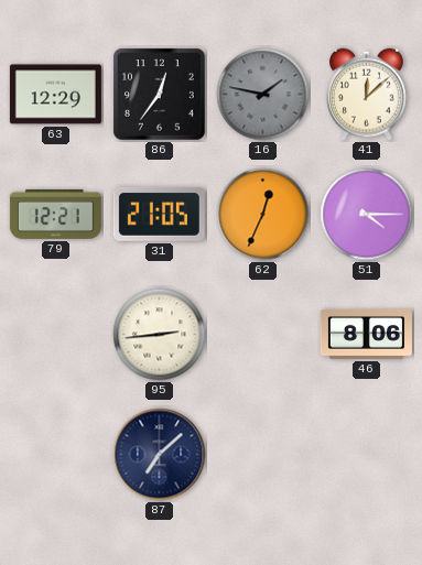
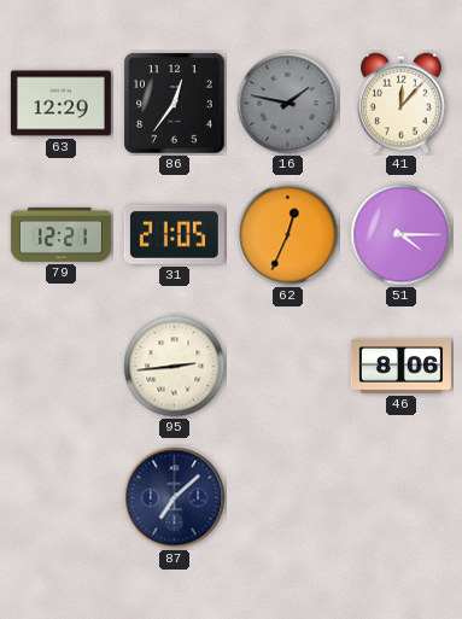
41: 12:08 -> 12:07
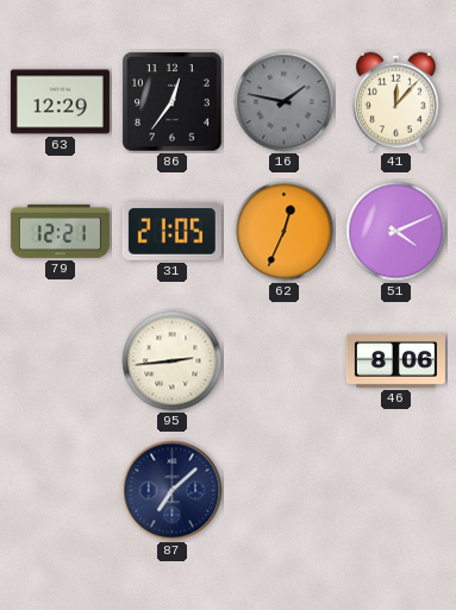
51: 4:15 -> 4:11
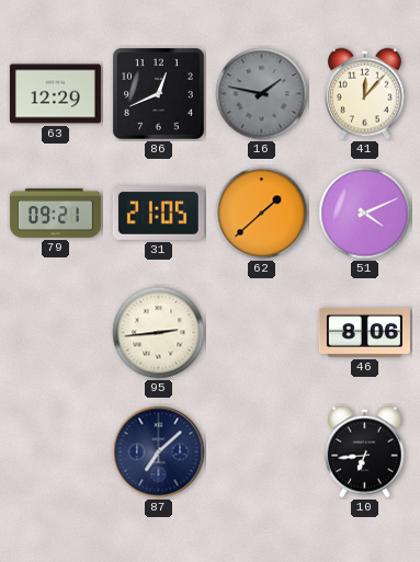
86: 12:36 -> 12:41
79: 12:21 -> 09:21
62: 12:34 -> 1:38
10: none -> 6:44
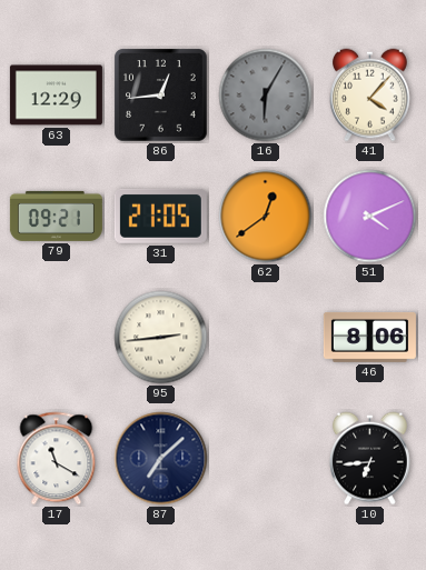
86: 12:41 -> 12:44
16: 1:47 -> 6:05
41: 12:07 -> 4:07
62: 1:38 -> 12:39
17: none -> 11:20
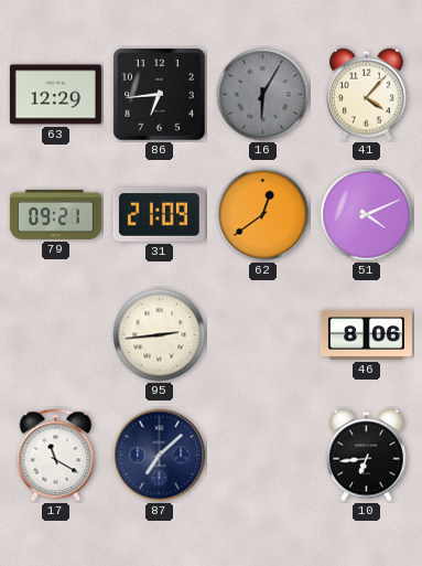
86: 12:44 -> 6:44
31: 21:05 -> 21:09
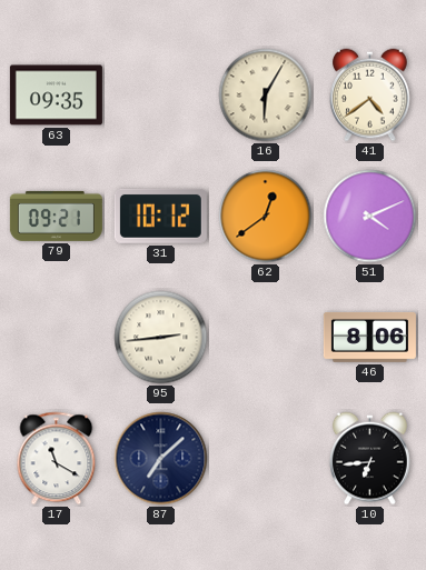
63: 12:29 -> 09:35
86: 6:44 -> none
16 dial: grey -> cream
41: 4:07 -> 4:39
31: 21:09 -> 10:12
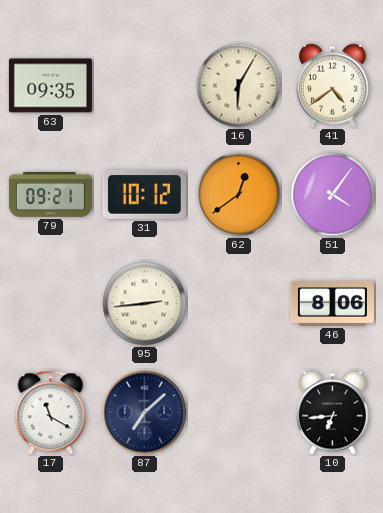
51: 4:11 -> 4:06
